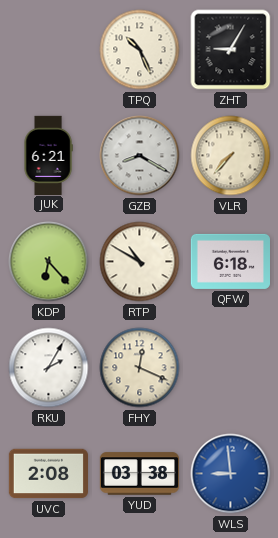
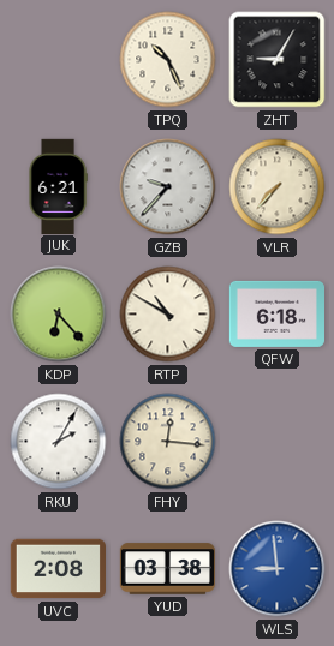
GZB: 8:20 -> 9:37
FHY: 12:19 -> 12:16
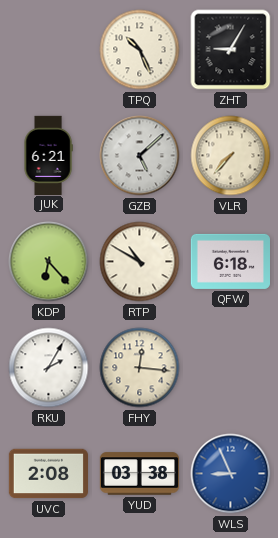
GZB: 9:37 -> 5:08
WLS: 8:59 -> 8:56
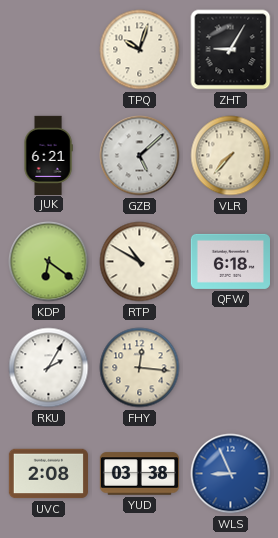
TPQ: 10:26 -> 10:03
KDP: 6:23 -> 6:21
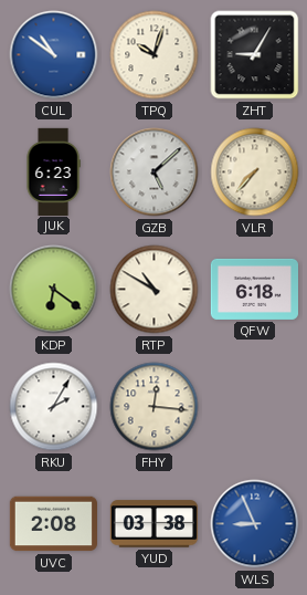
CUL: none -> 10:51
JUK: 6:21 -> 6:23
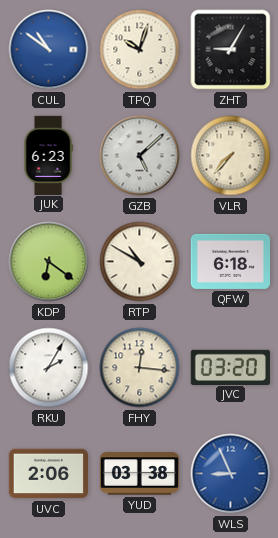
JVC: none -> 03:20
UVC: 2:08 -> 2:06
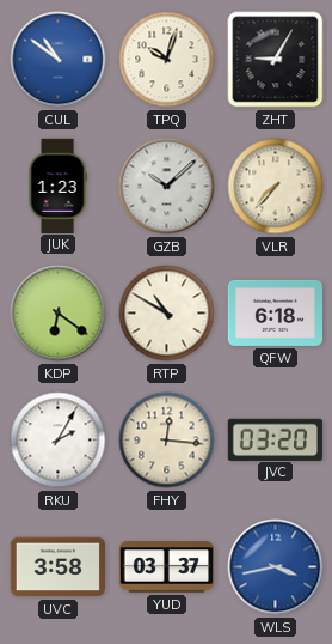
JUK: 6:23 -> 1:23
GZB: 5:08 -> 10:08
UVC: 2:06 -> 3:58
YUD: 03:38 -> 03:37
WLS: 8:56 -> 3:43
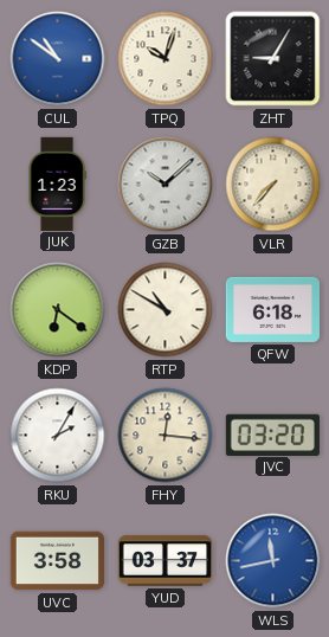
WLS: 3:43 -> 11:43
